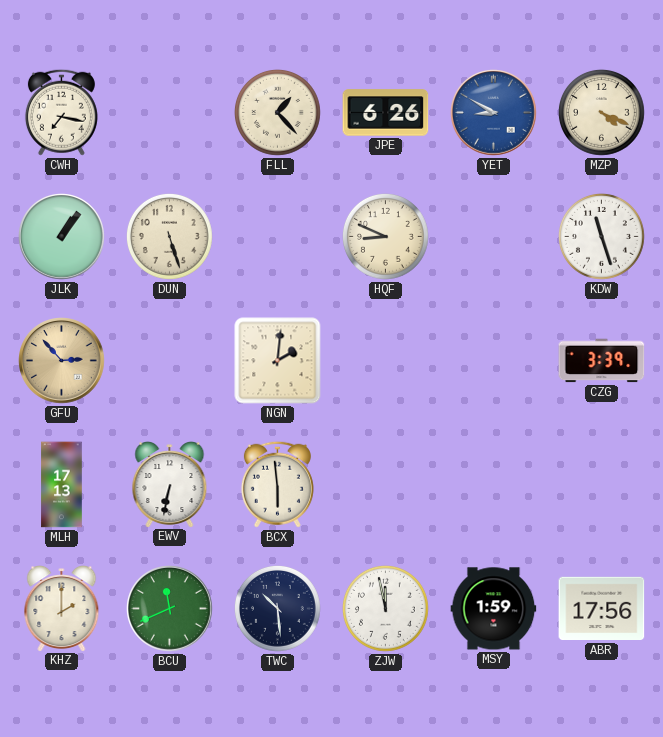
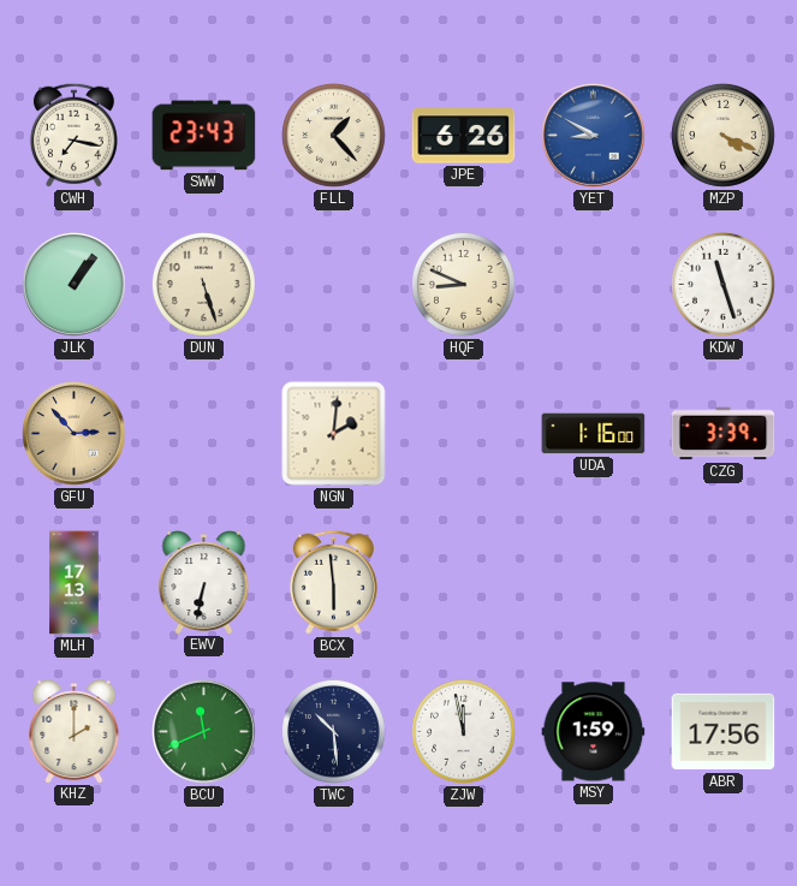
SWW: none -> 23:43
UDA: none -> 1:16
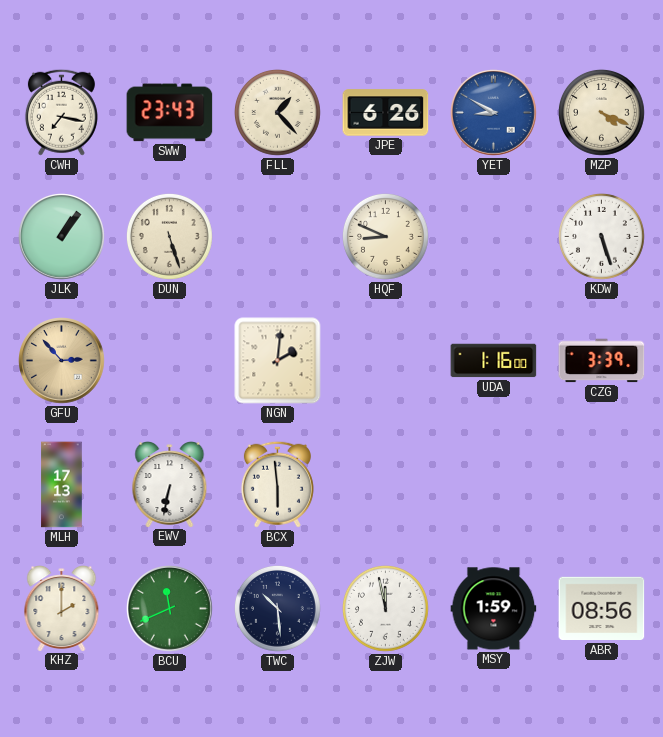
KDW: 11:27 -> 5:27
ABR: 17:56 -> 08:56
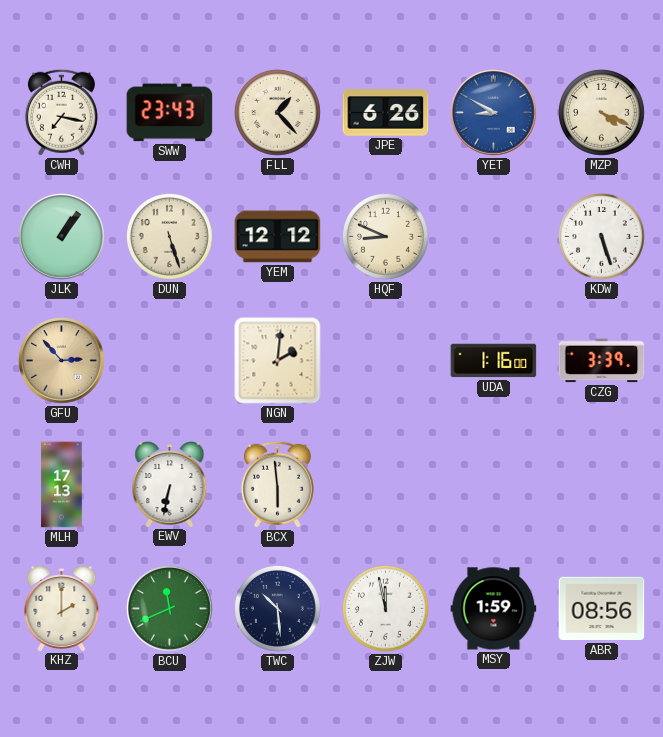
YEM: none -> 12:12
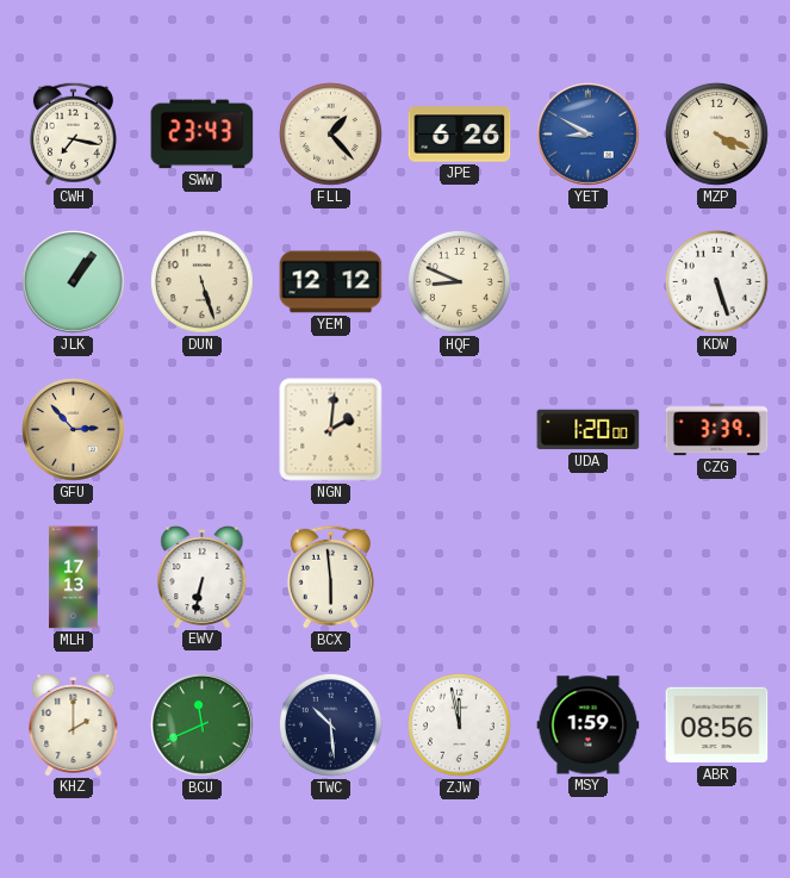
UDA: 1:16 -> 1:20
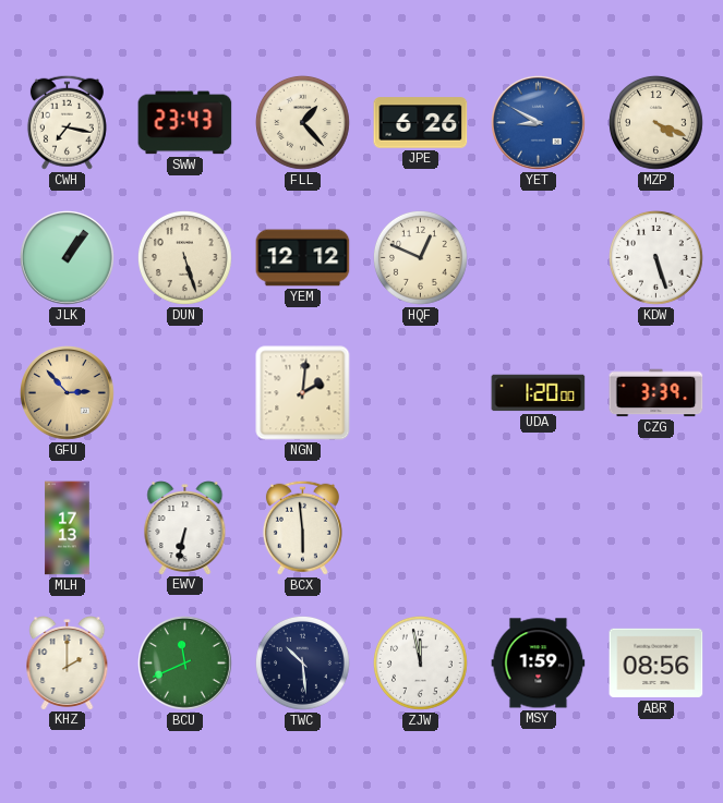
HQF: 8:49 -> 12:49
